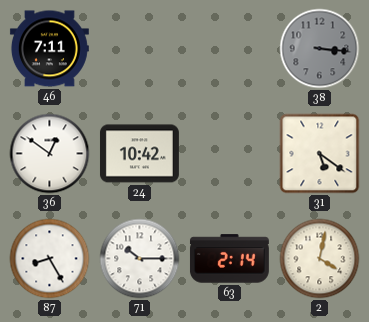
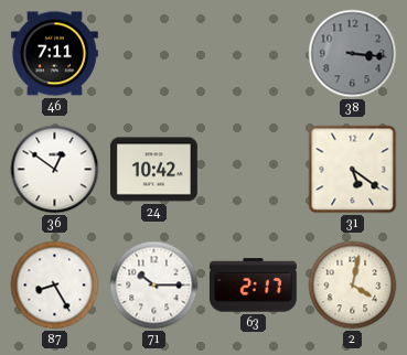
63: 2:14 -> 2:17
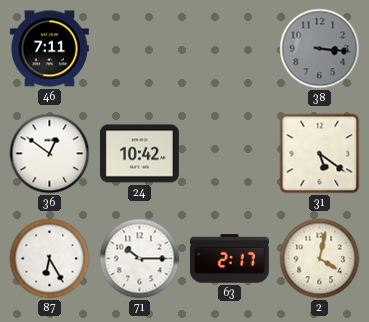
87: 8:25 -> 6:25
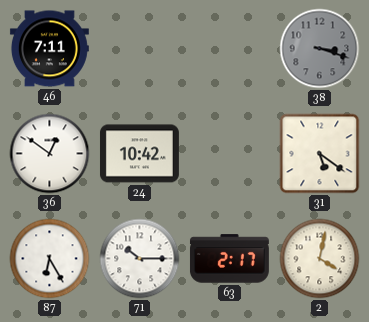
38: 3:16 -> 3:18
